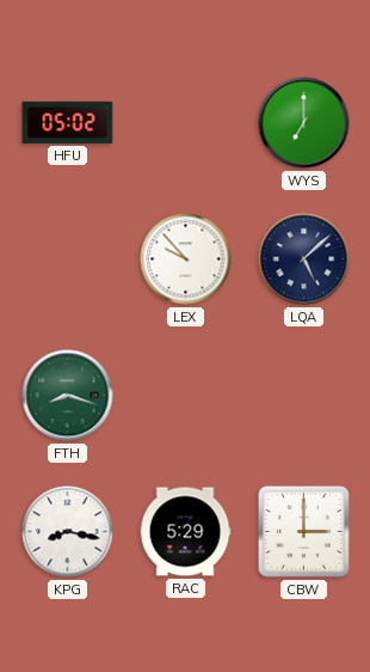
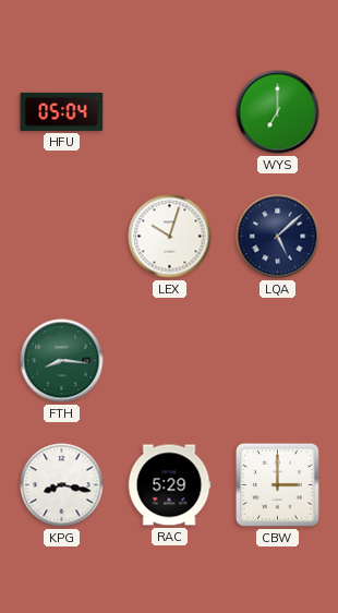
HFU: 05:02 -> 05:04
LEX: 9:53 -> 10:03
FTH: 8:18 -> 8:16
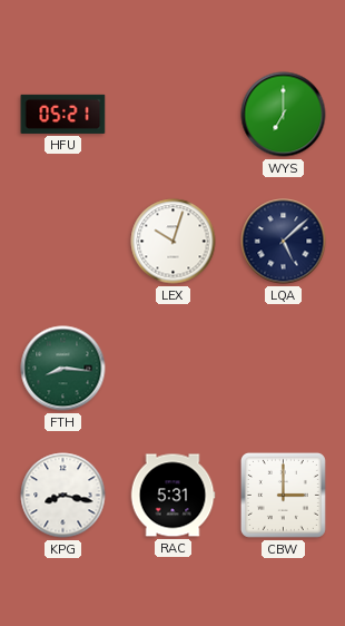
HFU: 05:04 -> 05:21
RAC: 5:29 -> 5:31
